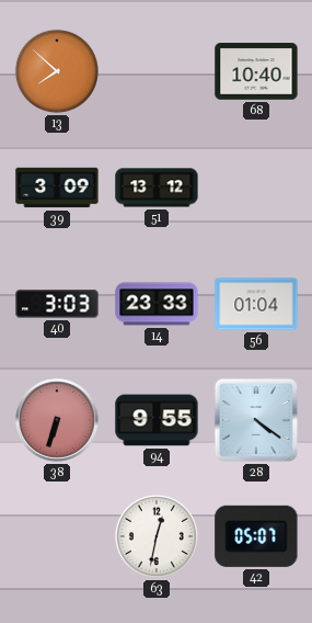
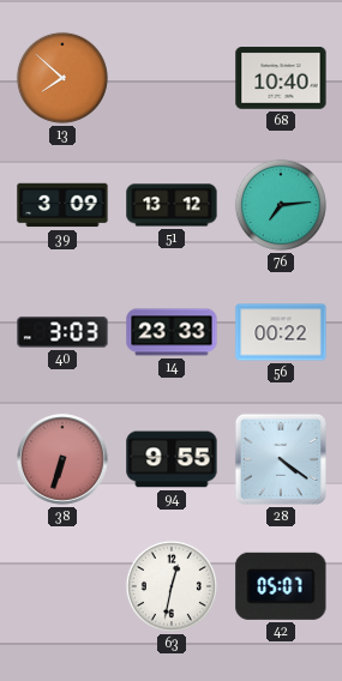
76: none -> 7:14
56: 01:04 -> 00:22
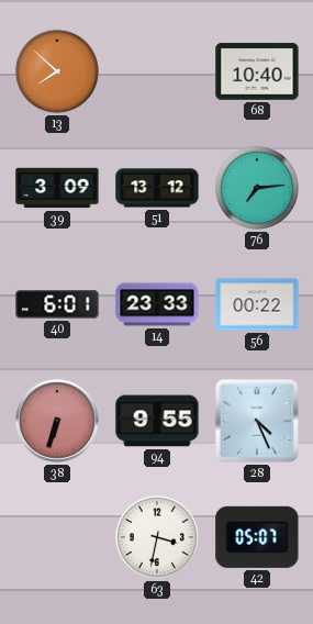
40: 3:03 -> 6:01
28: 4:21 -> 4:26
63: 12:32 -> 3:32
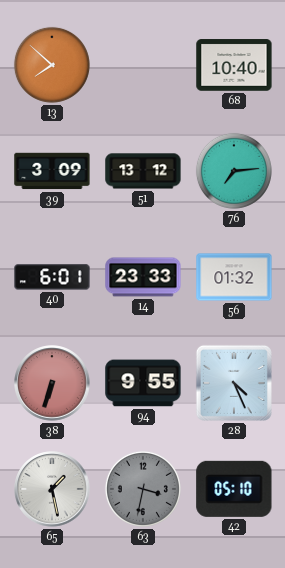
56: 00:22 -> 01:32
65: none -> 1:28
63 dial: white -> grey
42: 05:07 -> 05:10
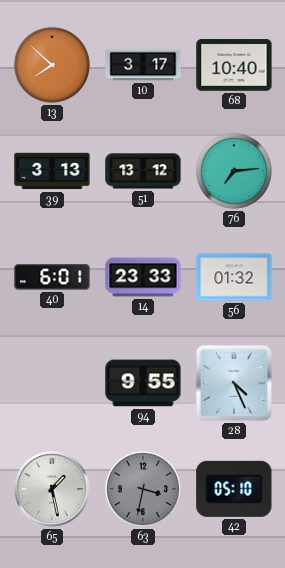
10: none -> 3:17
39: 3:09 -> 3:13
38: 6:33 -> none
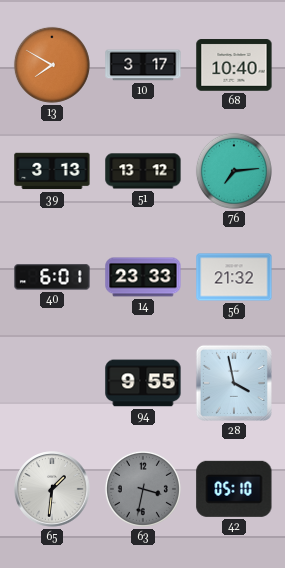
13: 7:52 -> 7:50
56: 01:32 -> 21:32
28: 4:26 -> 3:58
65: 1:28 -> 1:31
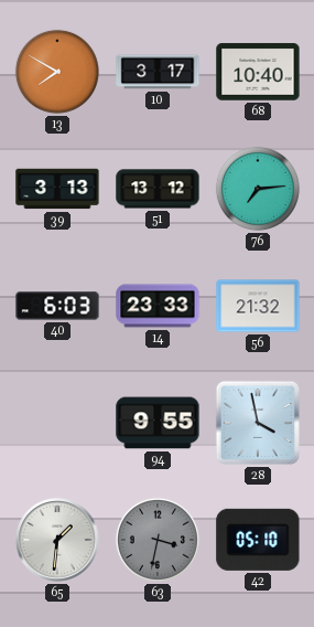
40: 6:01 -> 6:03
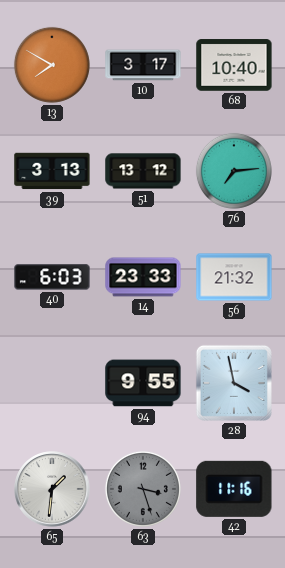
63: 3:32 -> 3:27
42: 05:10 -> 11:16
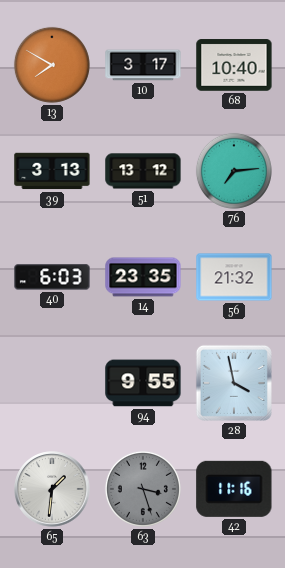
14: 23:33 -> 23:35
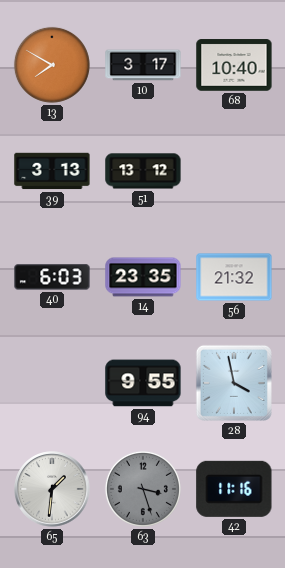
76: 7:14 -> none
